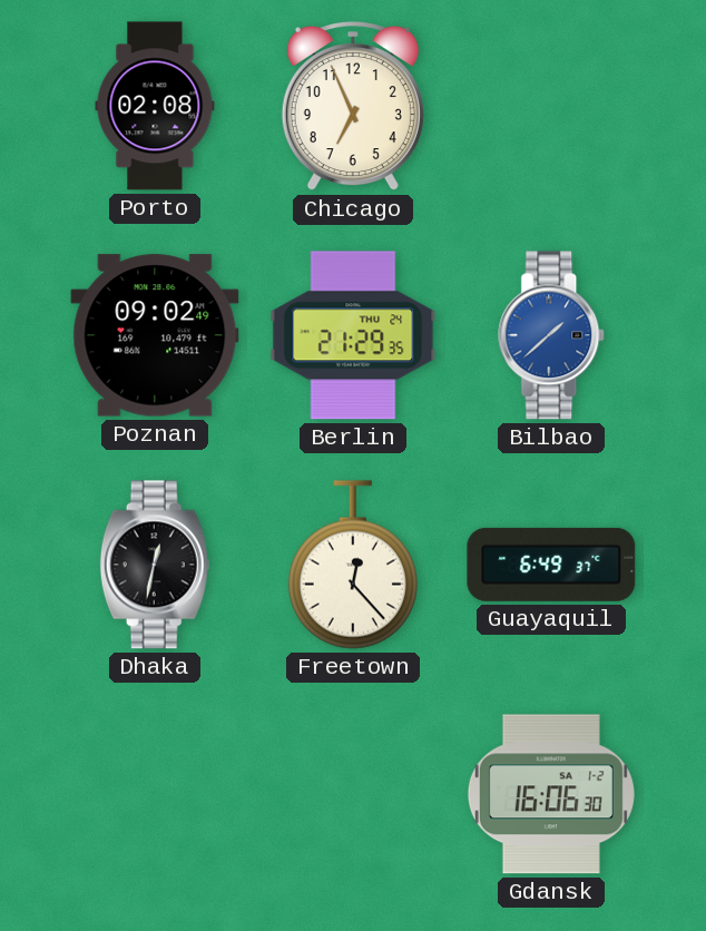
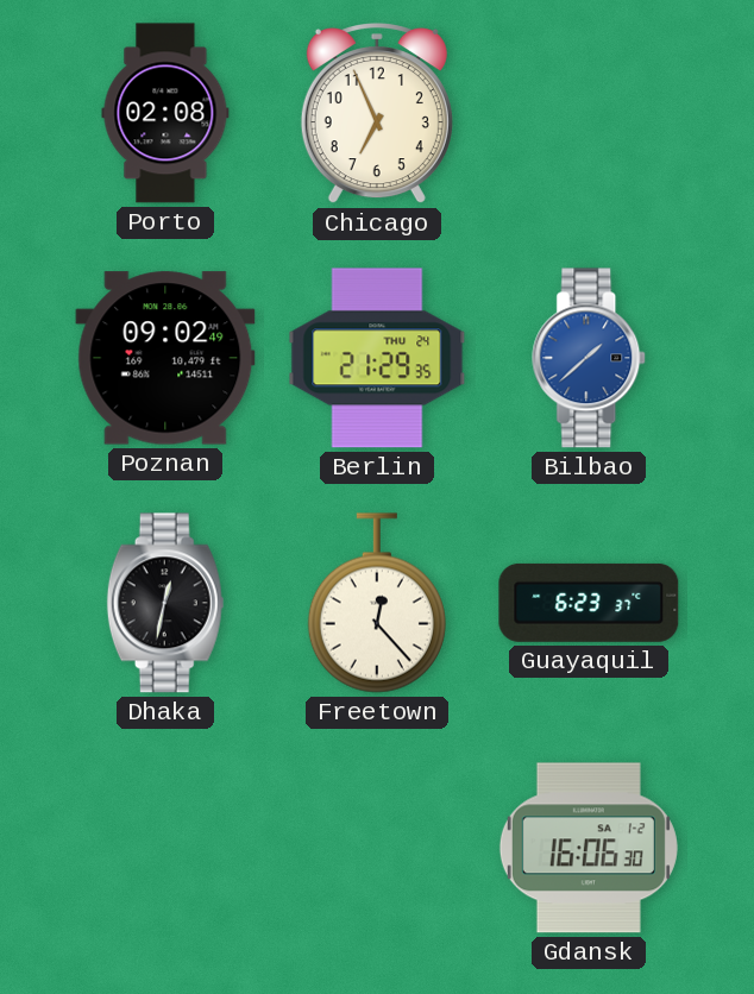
Guayaquil: 6:49 -> 6:23
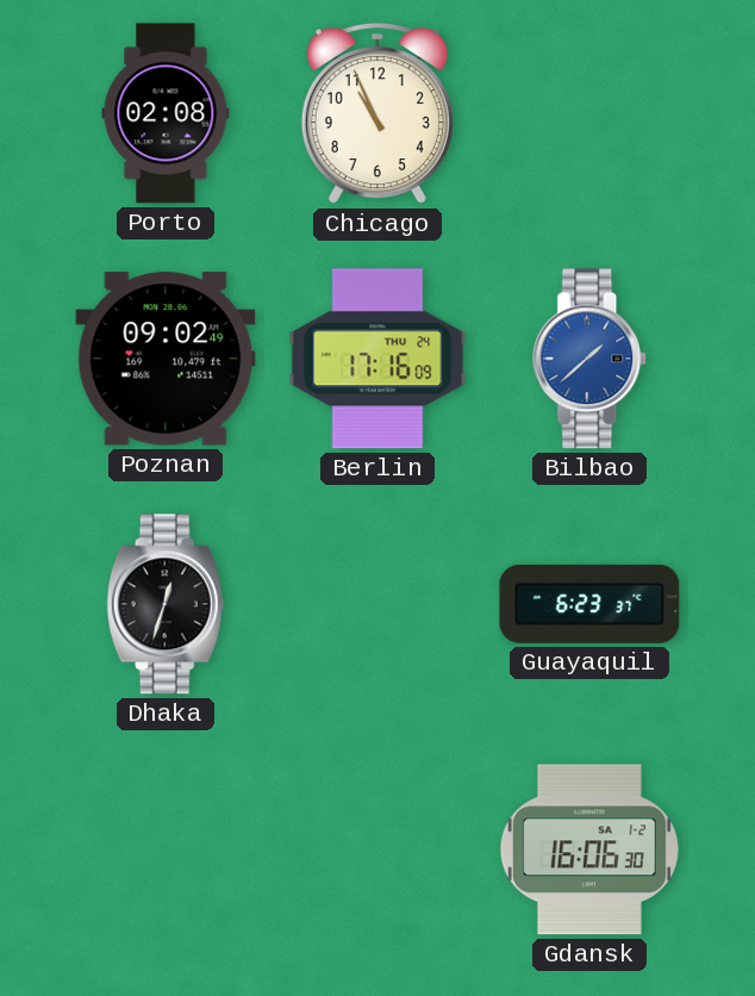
Chicago: 6:56 -> 10:56
Berlin: 21:29 -> 17:16
Dhaka: 12:32 -> 12:33
Freetown: 12:23 -> none
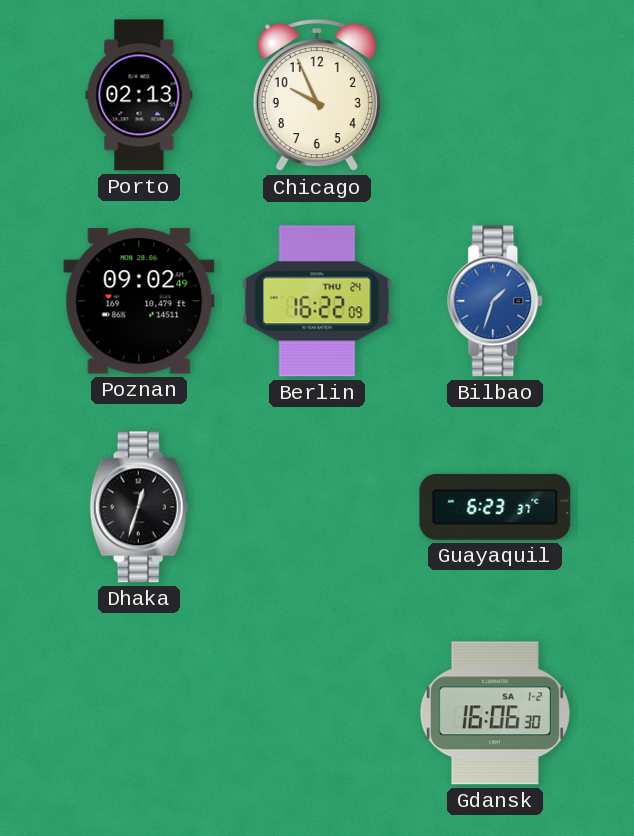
Porto: 02:08 -> 02:13
Chicago: 10:56 -> 9:56
Berlin: 17:16 -> 16:22
Bilbao: 1:38 -> 1:33
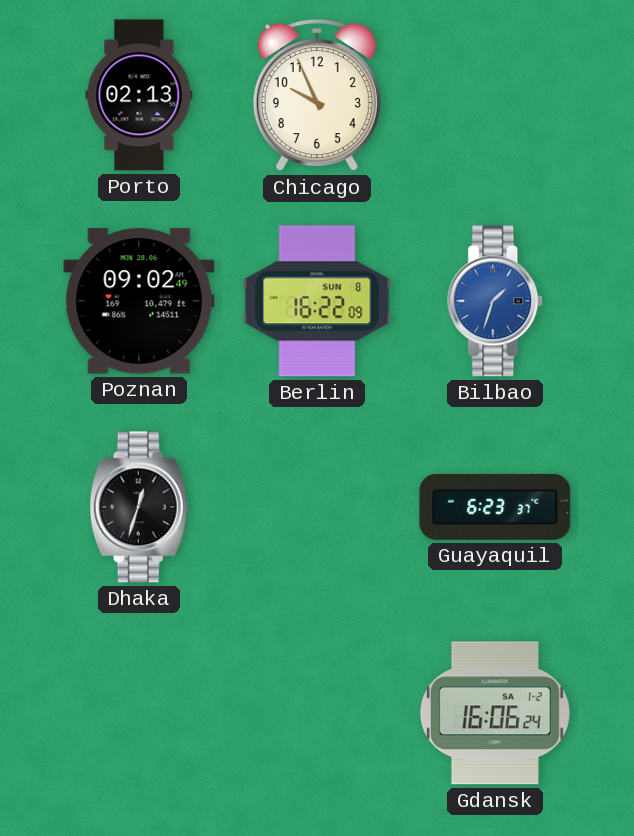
Berlin date: THU 24 -> SUN 8
Gdansk: 16:06:30 -> 16:06:24
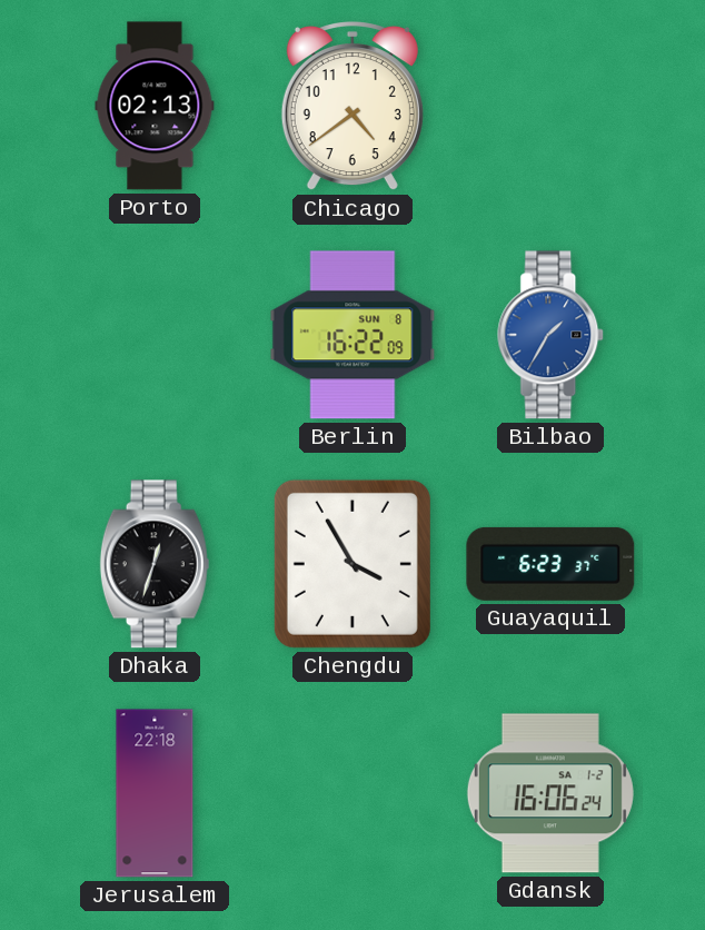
Chicago: 9:56 -> 4:39
Poznan: 09:02 -> none
Bilbao: 1:33 -> 1:35
Chengdu: none -> 3:55
Jerusalem: none -> 22:18
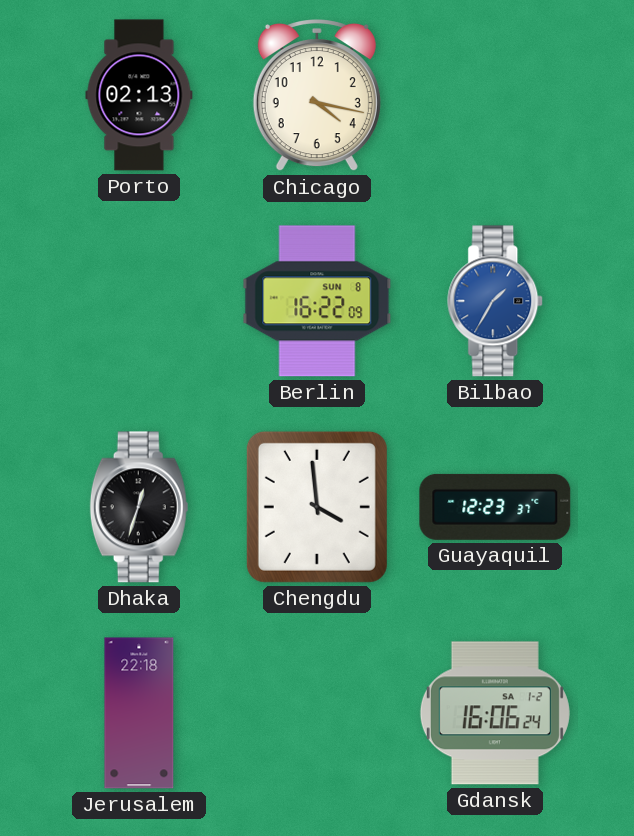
Chicago: 4:39 -> 4:17
Chengdu: 3:55 -> 3:59
Guayaquil: 6:23 -> 12:23
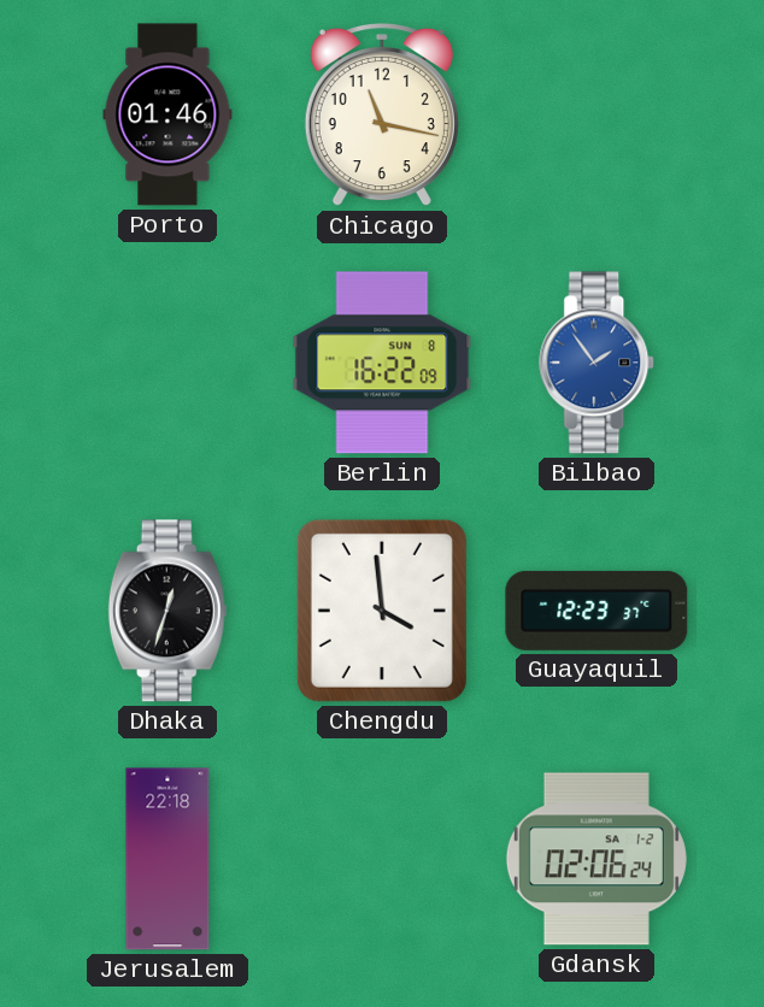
Porto: 02:13 -> 01:46
Chicago: 4:17 -> 11:17
Bilbao: 1:35 -> 1:54
Gdansk: 16:06 -> 02:06
